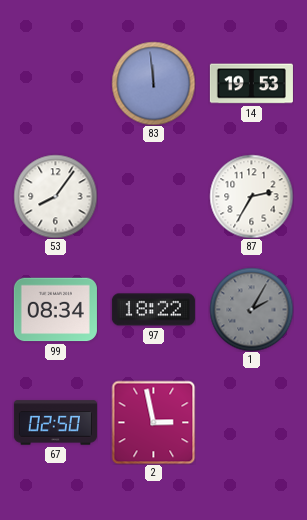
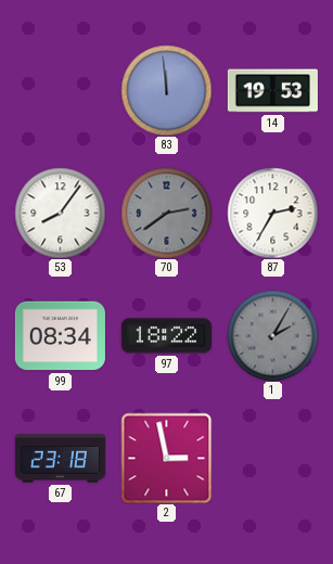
70: none -> 2:39
67: 02:50 -> 23:18
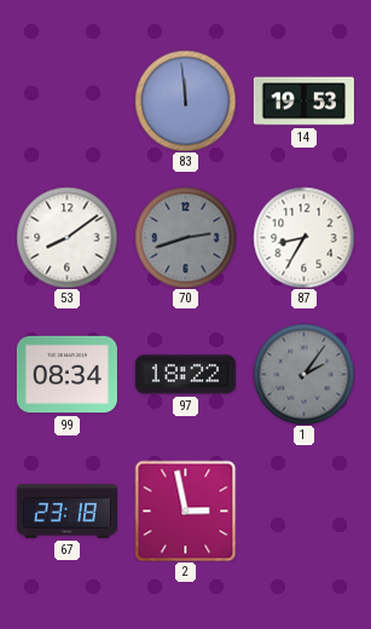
53: 8:06 -> 8:09
70: 2:39 -> 2:42
87: 2:35 -> 8:35
1: 2:05 -> 2:06
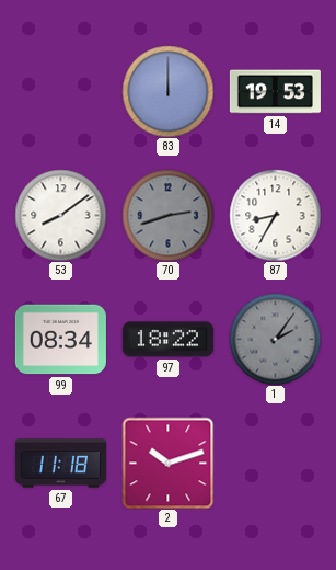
83: 11:59 -> 12:00
67: 23:18 -> 11:18
2: 2:58 -> 10:12
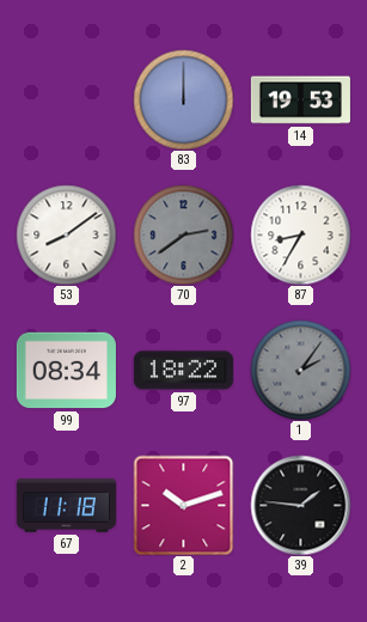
70: 2:42 -> 2:39
39: none -> 1:46
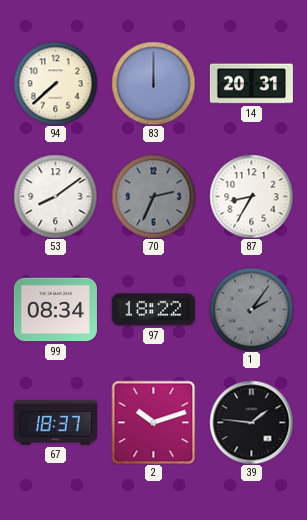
94: none -> 7:38
14: 19:53 -> 20:31
70: 2:39 -> 2:34
67: 11:18 -> 18:37
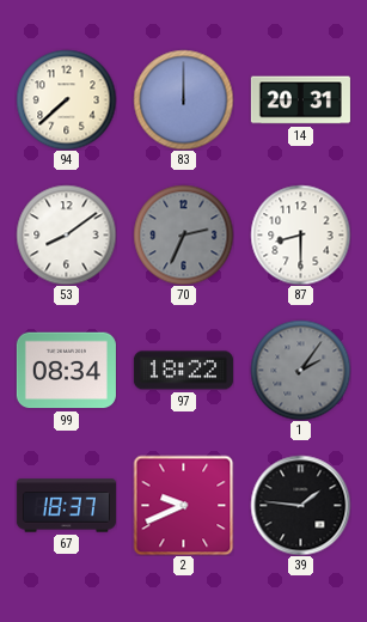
87: 8:35 -> 8:30
2: 10:12 -> 9:41
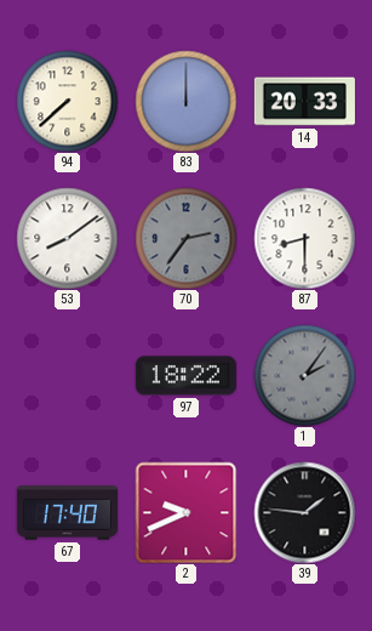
14: 20:31 -> 20:33
70: 2:34 -> 2:36
99: 08:34 -> none
67: 18:37 -> 17:40
